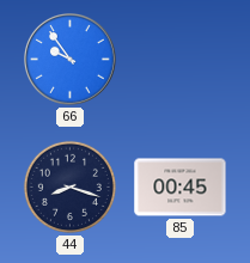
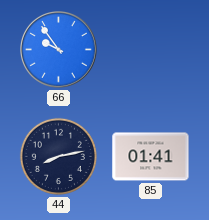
44: 8:18 -> 8:13
85: 00:45 -> 01:41
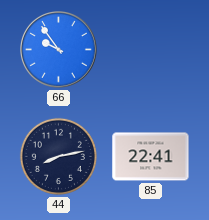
85: 01:41 -> 22:41
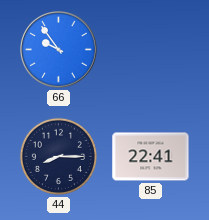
44: 8:13 -> 8:15
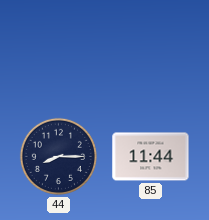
66: 9:54 -> none
85: 22:41 -> 11:44
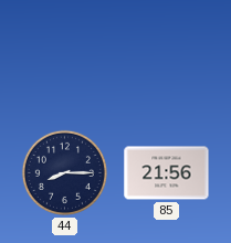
85: 11:44 -> 21:56
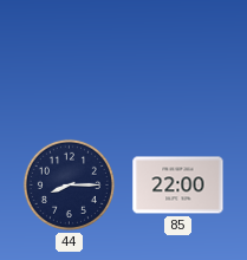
85: 21:56 -> 22:00
